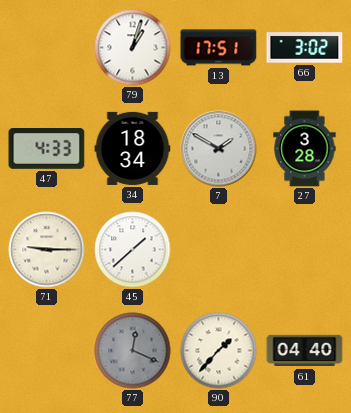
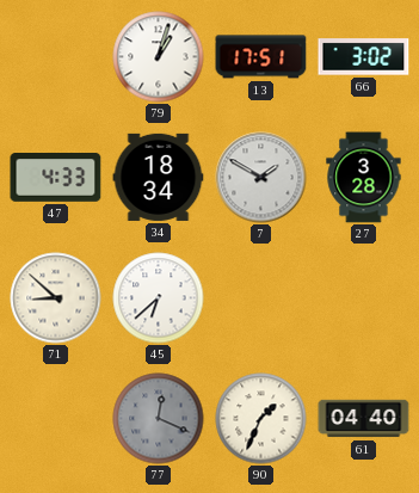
71: 9:15 -> 8:52
45: 1:38 -> 6:38
90: 1:37 -> 1:34
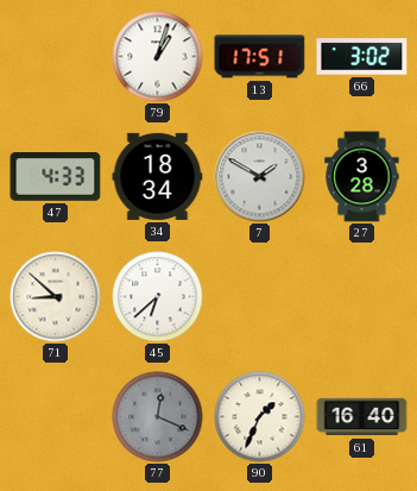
61: 04:40 -> 16:40
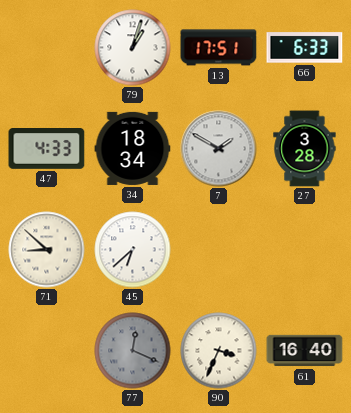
66: 3:02 -> 6:33
90: 1:34 -> 3:34
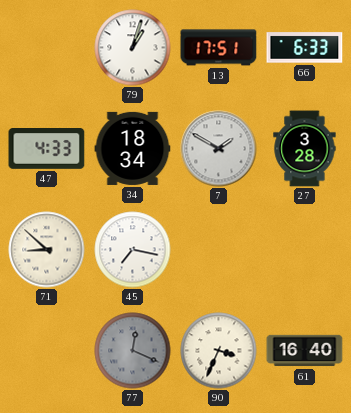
45: 6:38 -> 7:17
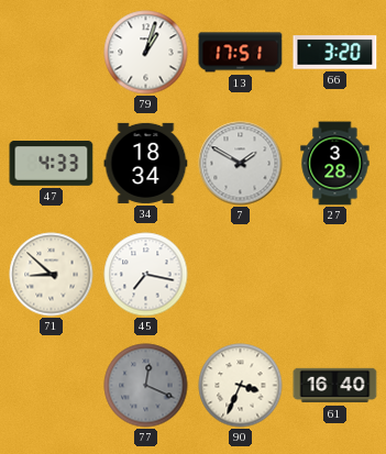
66: 6:33 -> 3:20
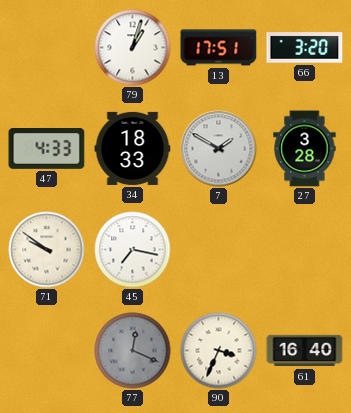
34: 18:34 -> 18:33
71: 8:52 -> 9:51
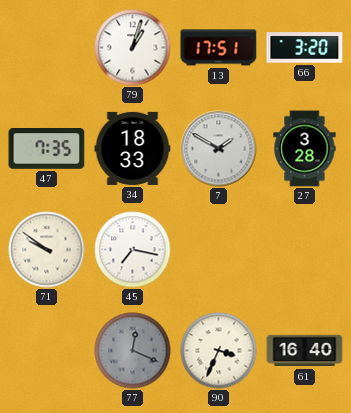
47: 4:33 -> 7:35
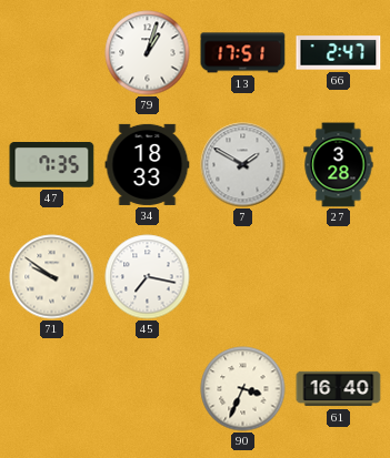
66: 3:20 -> 2:47
77: 12:19 -> none
